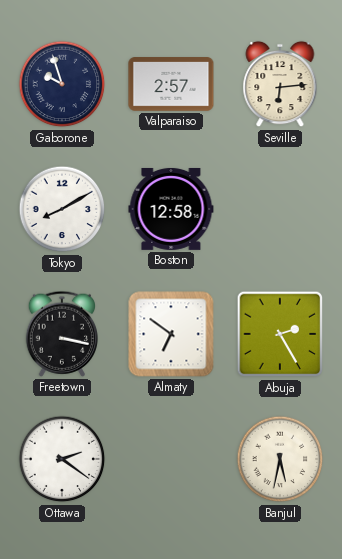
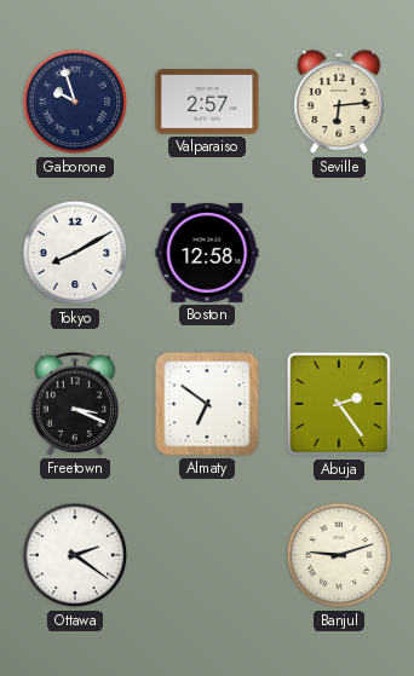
Freetown: 3:17 -> 3:19
Abuja: 2:25 -> 2:24
Banjul: 5:32 -> 9:12
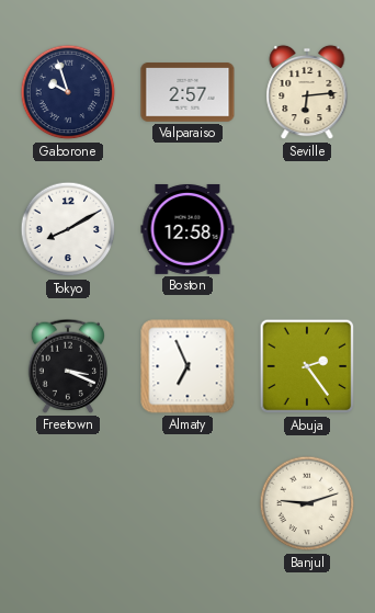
Almaty: 6:51 -> 6:56
Ottawa: 2:21 -> none
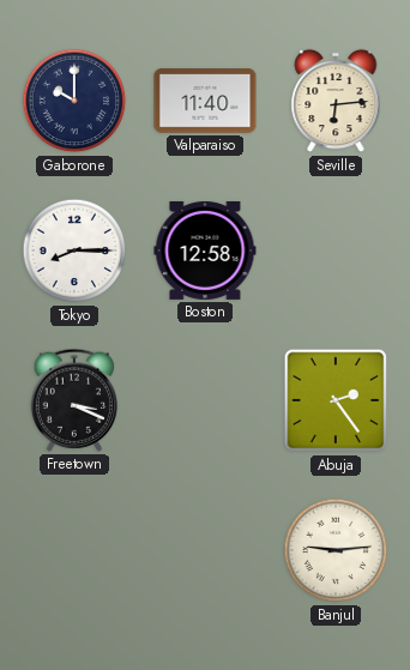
Gaborone: 9:57 -> 10:00
Valparaiso: 2:57 -> 11:40
Tokyo: 8:10 -> 8:15
Almaty: 6:56 -> none
Banjul: 9:12 -> 9:14
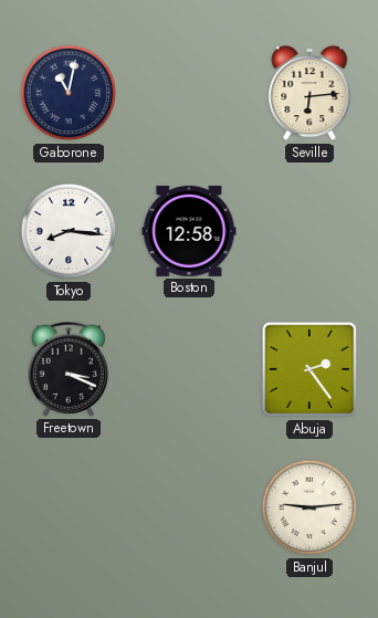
Gaborone: 10:00 -> 11:02
Valparaiso: 11:40 -> none
Tokyo: 8:15 -> 8:16
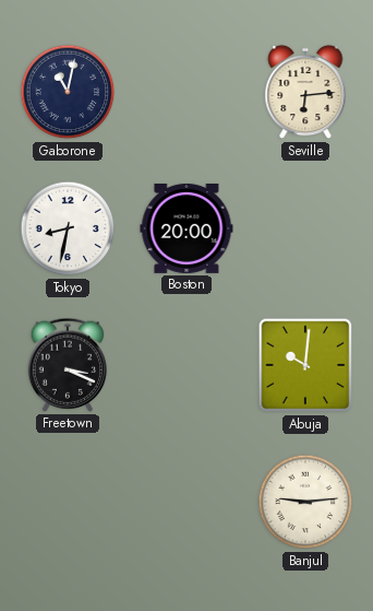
Tokyo: 8:16 -> 8:32
Boston: 12:58 -> 20:00
Abuja: 2:24 -> 10:01
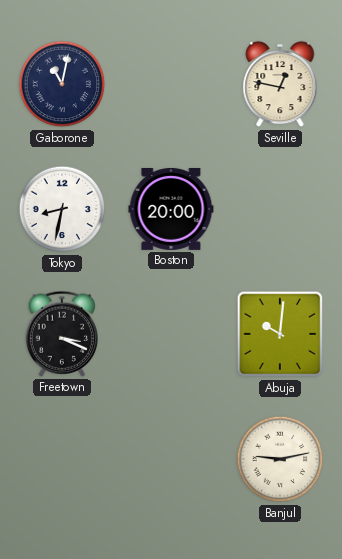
Seville: 6:14 -> 12:47
Banjul: 9:14 -> 9:13
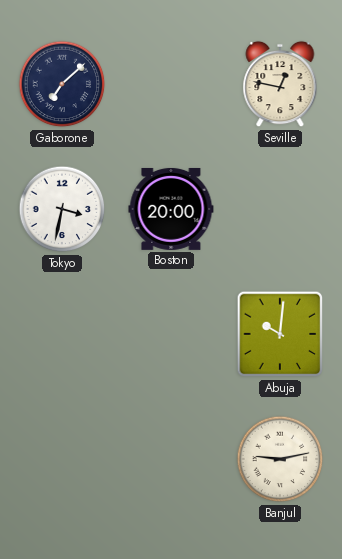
Gaborone: 11:02 -> 7:08
Tokyo: 8:32 -> 3:32
Freetown: 3:19 -> none
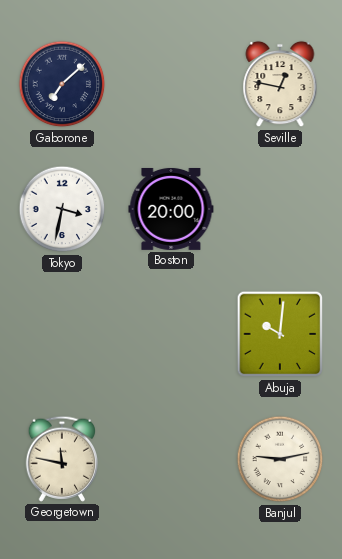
Georgetown: none -> 11:47
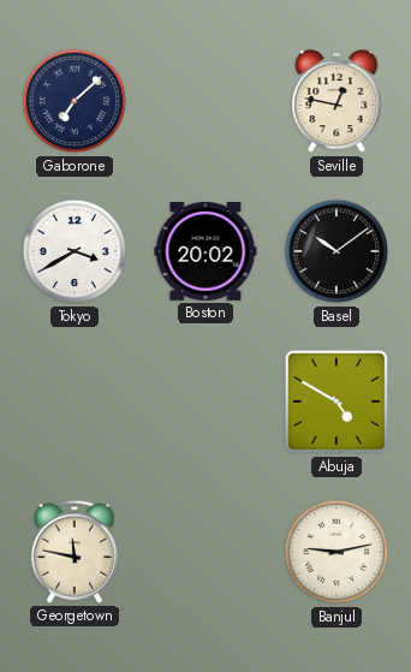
Tokyo: 3:32 -> 3:40
Boston: 20:00 -> 20:02
Basel: none -> 10:09
Abuja: 10:01 -> 4:50
